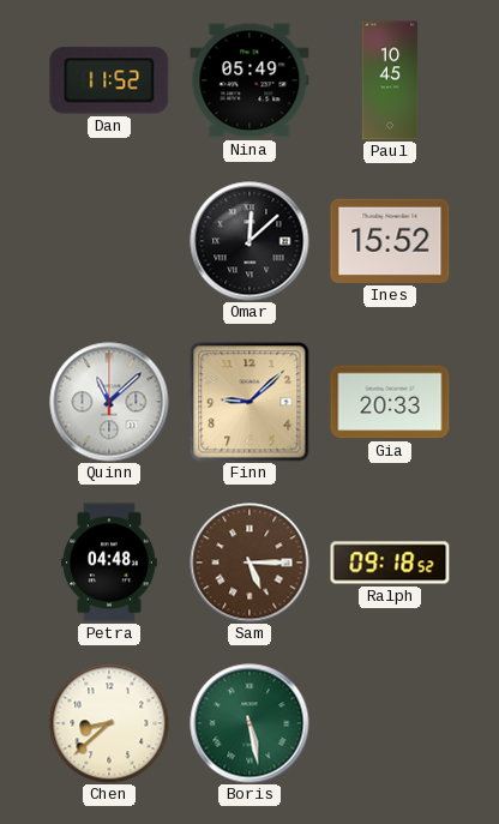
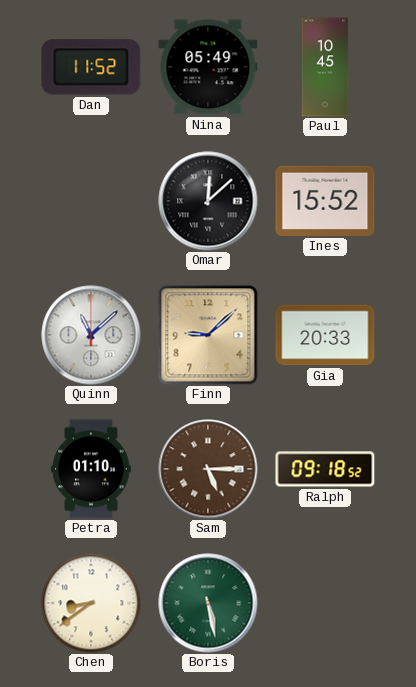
Petra: 04:48 -> 01:10
Chen: 8:38 -> 8:39
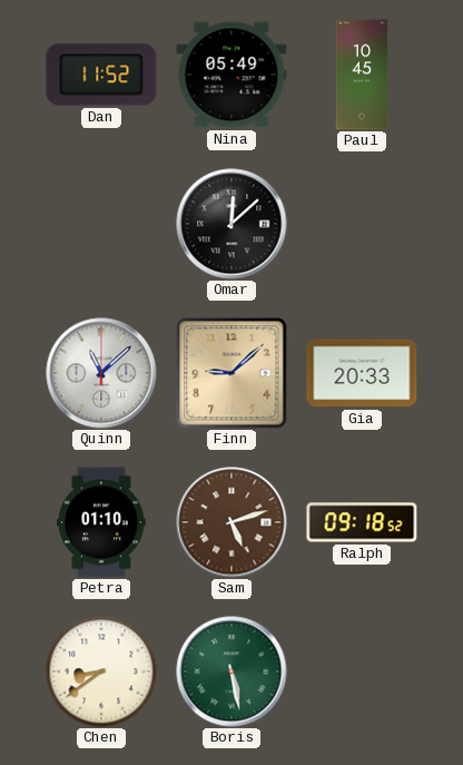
Ines: 15:52 -> none
Sam: 5:15 -> 5:12
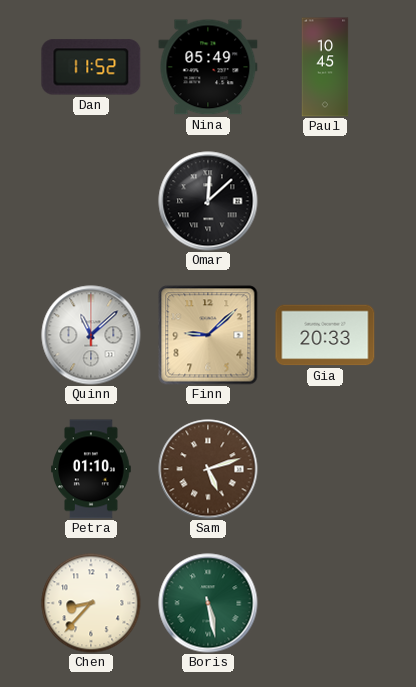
Ralph: 09:18 -> none
Chen: 8:39 -> 8:37
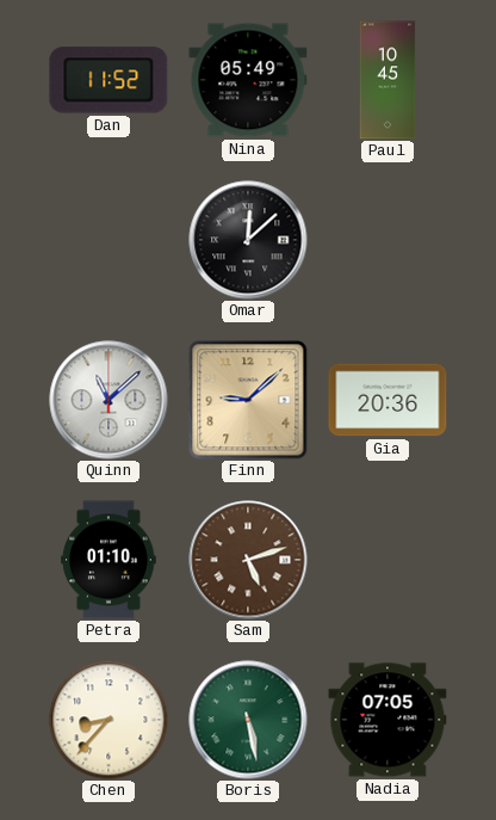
Gia: 20:33 -> 20:36
Nadia: none -> 07:05
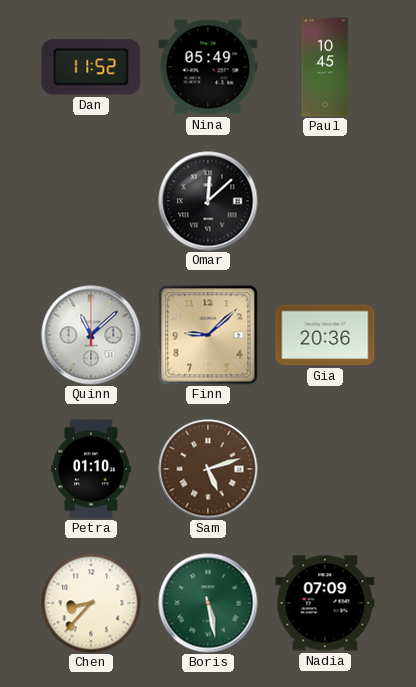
Nadia: 07:05 -> 07:09
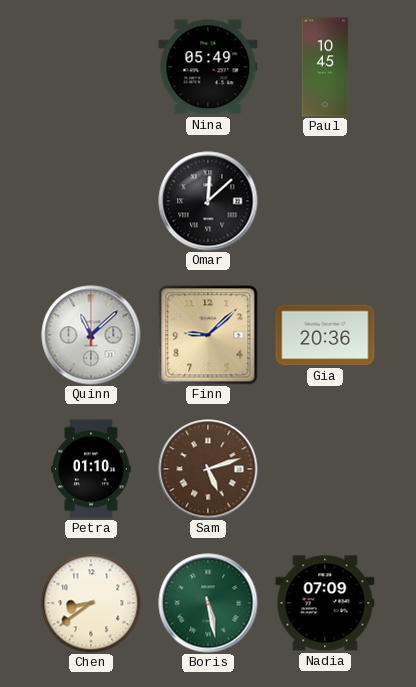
Dan: 11:52 -> none
Chen: 8:37 -> 8:39
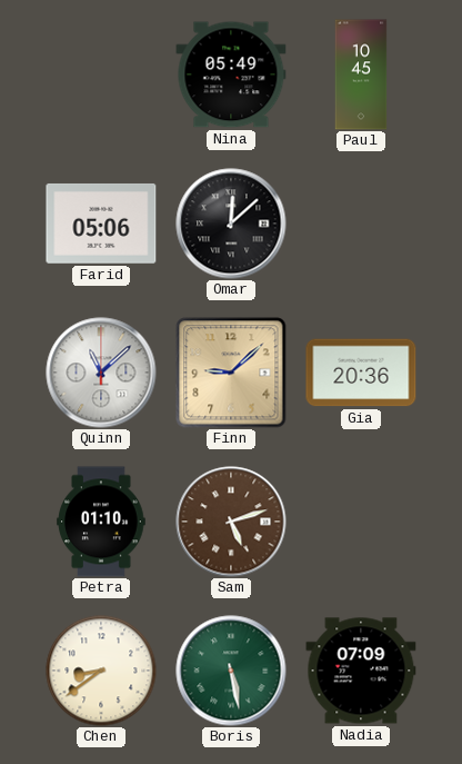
Farid: none -> 05:06
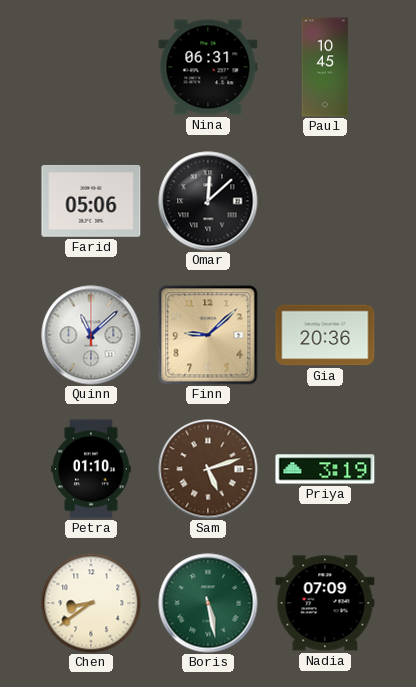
Nina: 05:49 -> 06:31
Priya: none -> 3:19
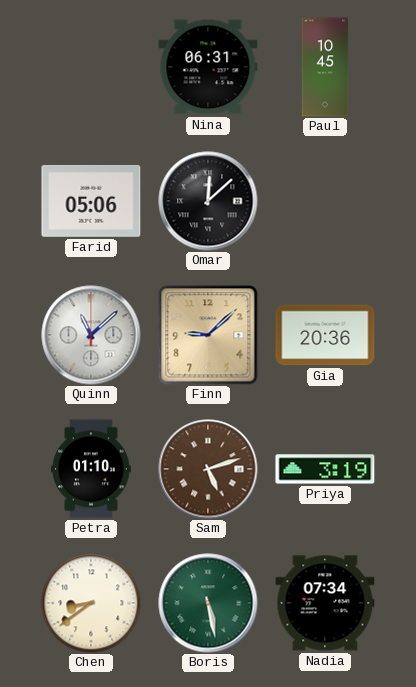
Nadia: 07:09 -> 07:34
